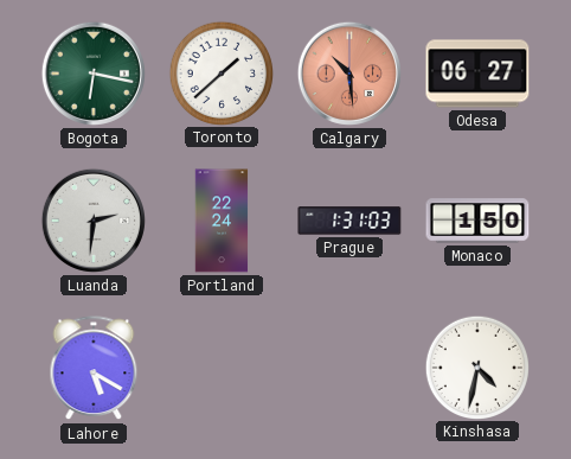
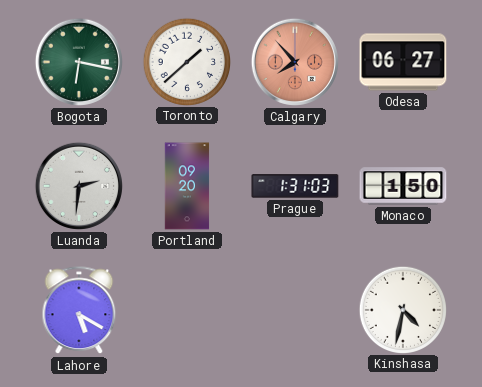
Calgary: 10:29 -> 7:53
Portland: 22:24 -> 09:20
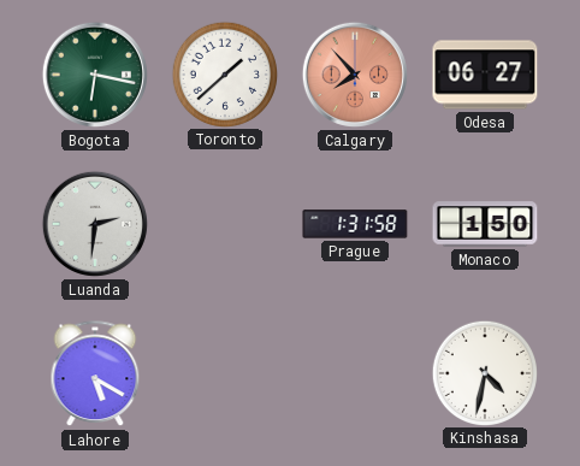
Portland: 09:20 -> none
Prague: 1:31:03 -> 1:31:58
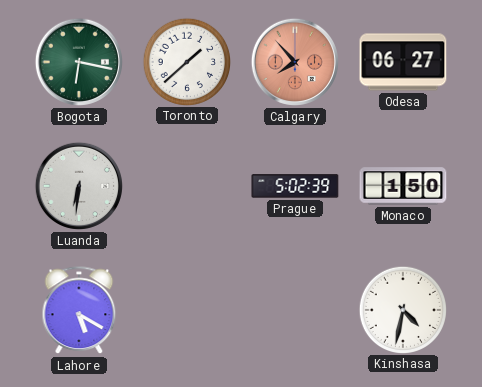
Luanda: 2:31 -> 6:31
Prague: 1:31 -> 5:02
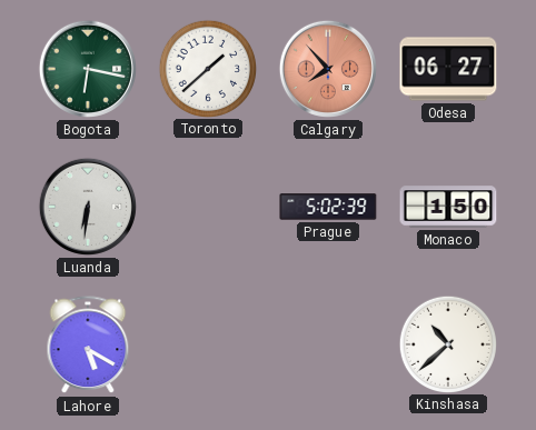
Kinshasa: 4:32 -> 10:38
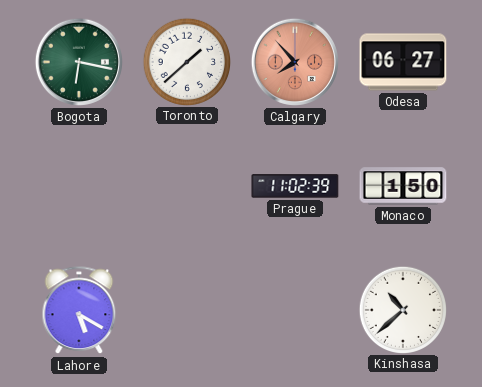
Luanda: 6:31 -> none
Prague: 5:02 -> 11:02
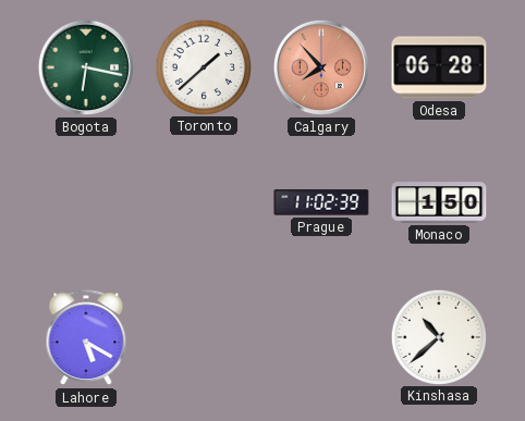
Odesa: 06:27 -> 06:28
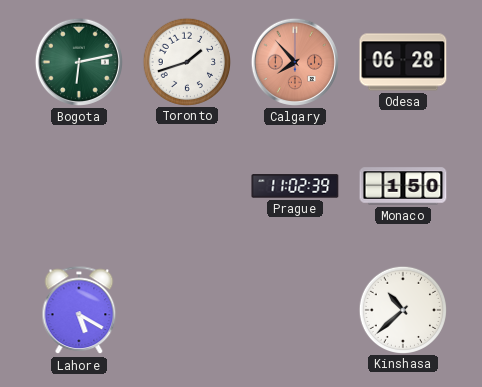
Bogota: 6:17 -> 6:13
Toronto: 1:38 -> 1:42
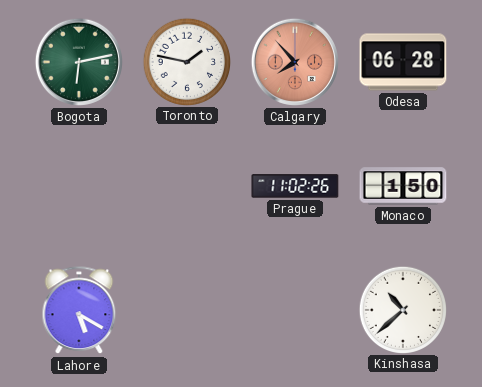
Toronto: 1:42 -> 1:47
Prague: 11:02:39 -> 11:02:26
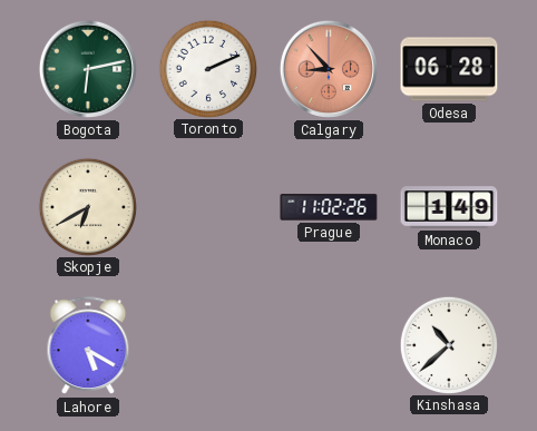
Toronto: 1:47 -> 2:11
Calgary: 7:53 -> 8:53
Skopje: none -> 6:40
Monaco: 1:50 -> 1:49
